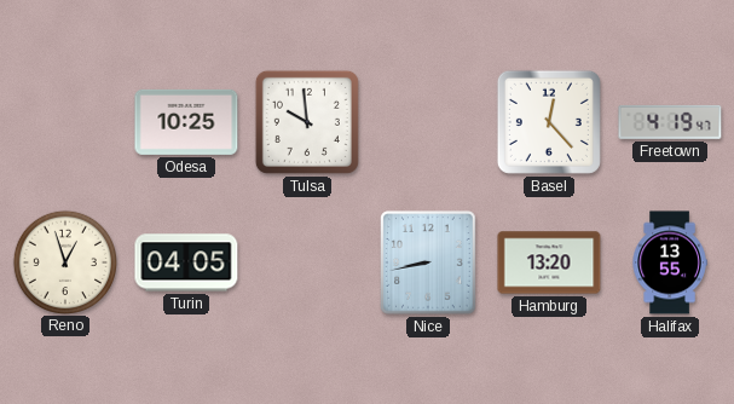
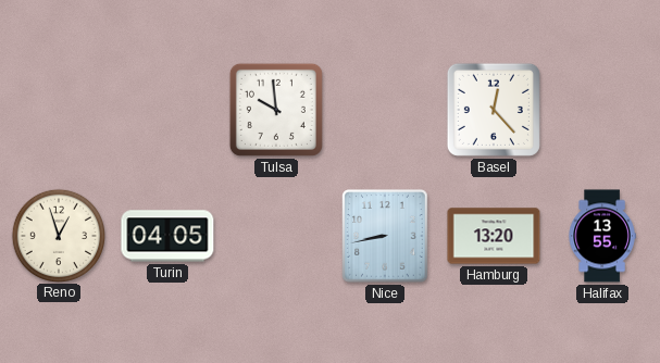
Odesa: 10:25 -> none
Freetown: 4:19 -> none
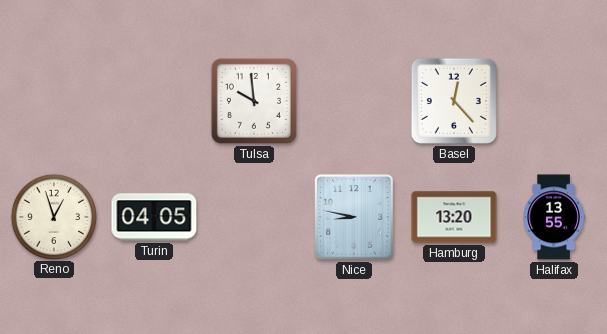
Nice: 8:43 -> 8:47
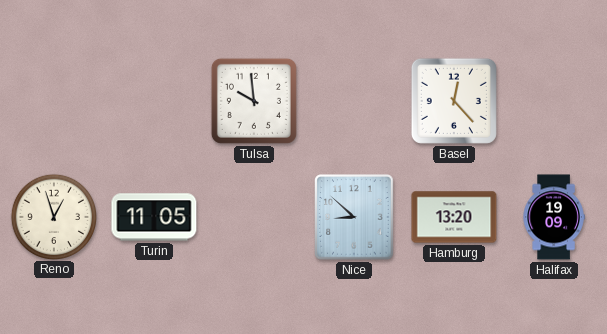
Turin: 04:05 -> 11:05
Nice: 8:47 -> 8:52
Halifax: 13:55 -> 19:09
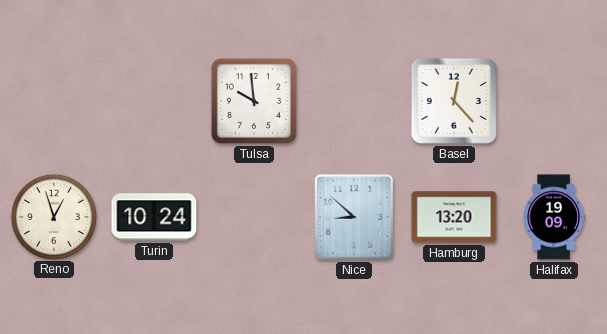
Turin: 11:05 -> 10:24
